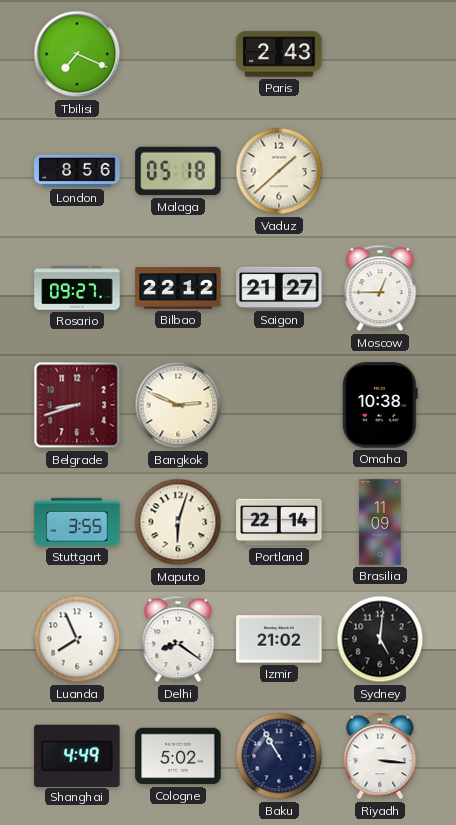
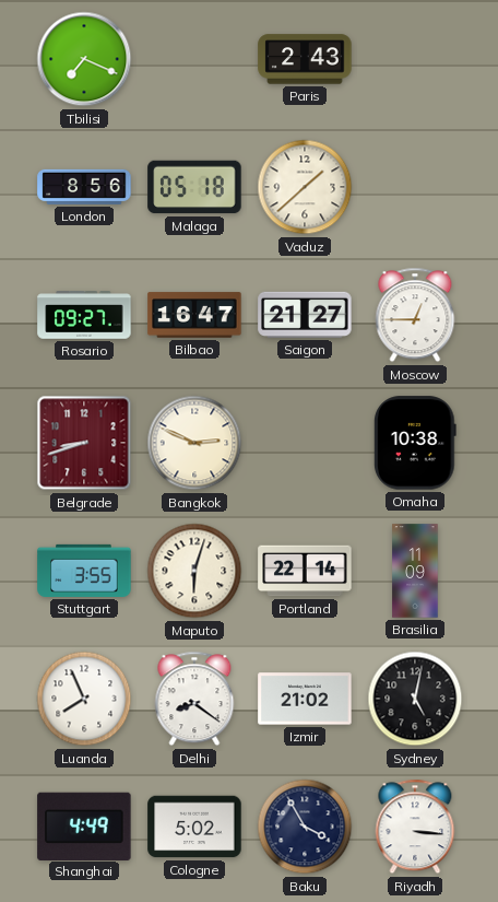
Bilbao: 22:12 -> 16:47
Sydney: 5:01 -> 5:02
Baku: 10:55 -> 3:55
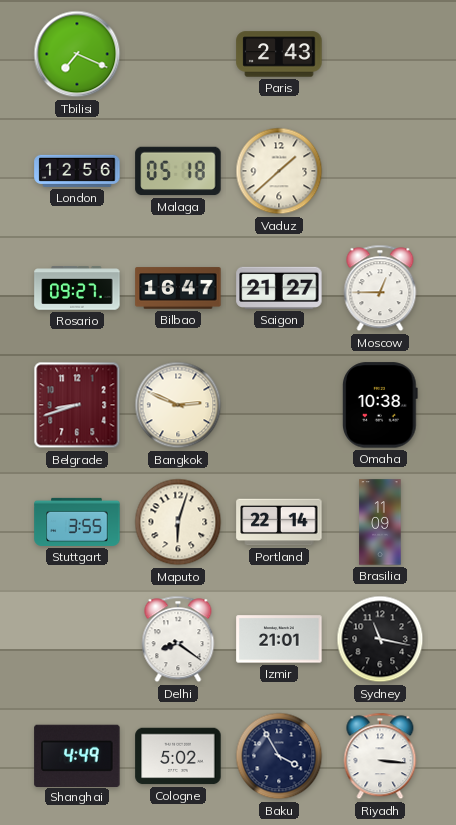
London: 8:56 -> 12:56
Luanda: 7:56 -> none
Izmir: 21:02 -> 21:01
Sydney: 5:02 -> 11:17
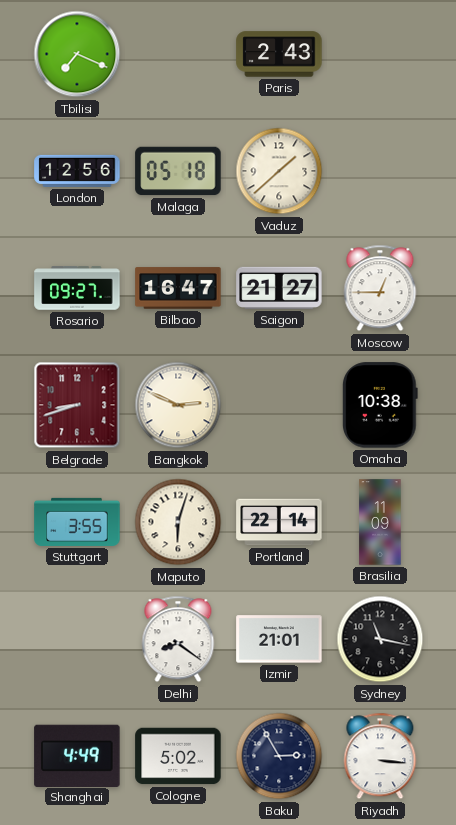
Baku: 3:55 -> 2:55
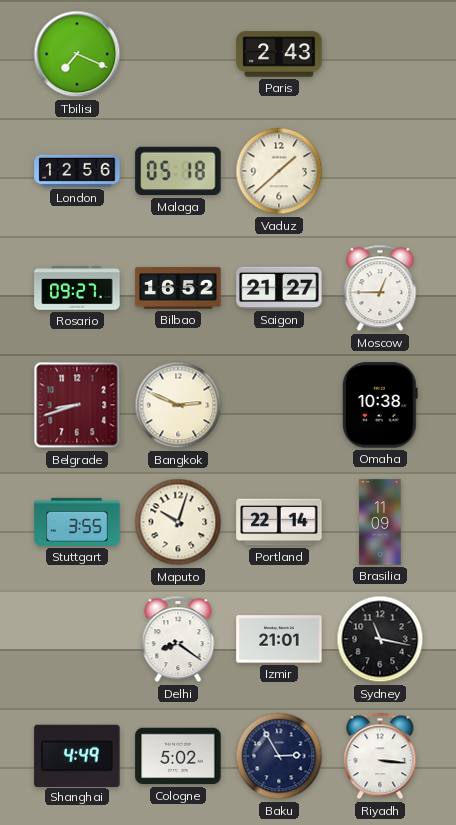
Bilbao: 16:47 -> 16:52
Maputo: 6:03 -> 10:03
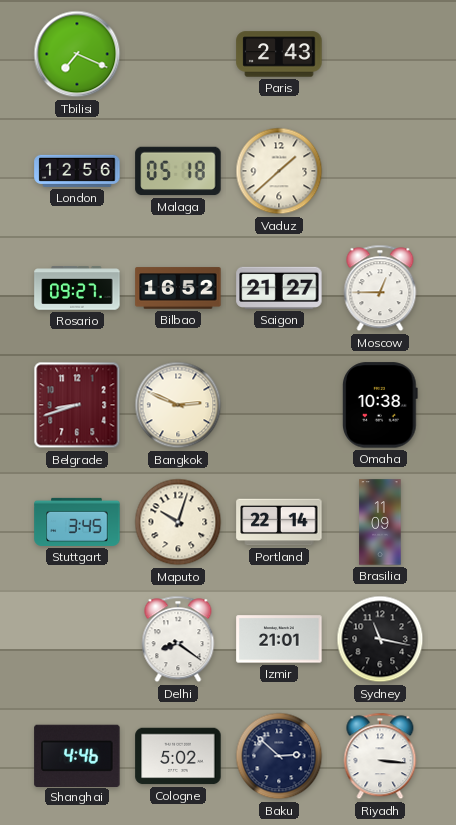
Stuttgart: 3:55 -> 3:45
Shanghai: 4:49 -> 4:46
Baku: 2:55 -> 2:52
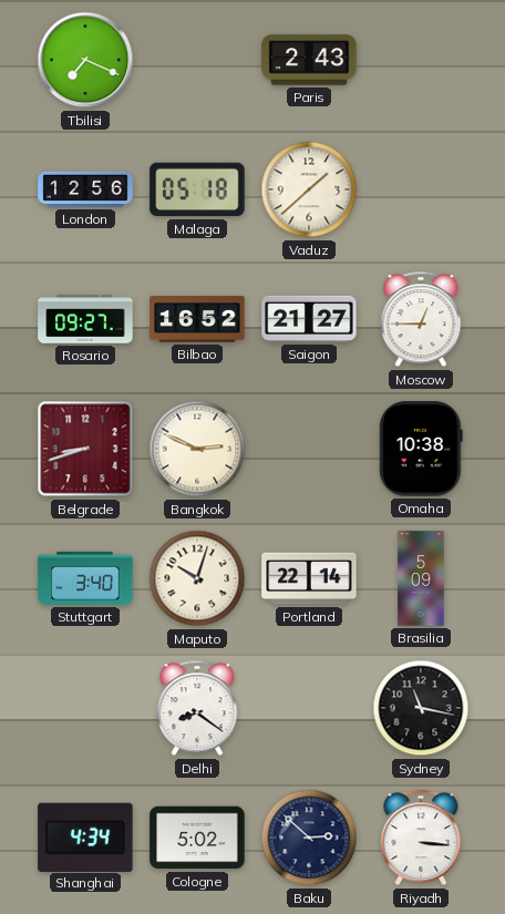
Stuttgart: 3:45 -> 3:40
Brasilia: 11:09 -> 5:09
Izmir: 21:01 -> none
Shanghai: 4:46 -> 4:34
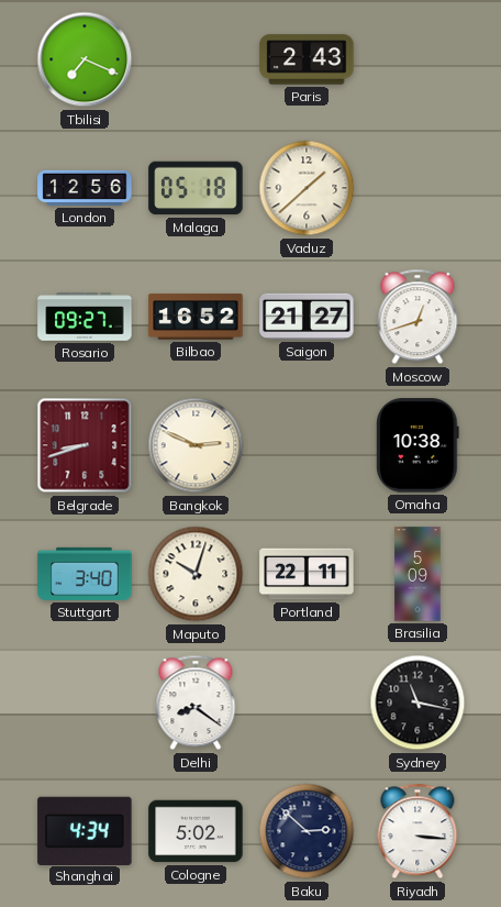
Moscow: 12:45 -> 12:42
Portland: 22:14 -> 22:11
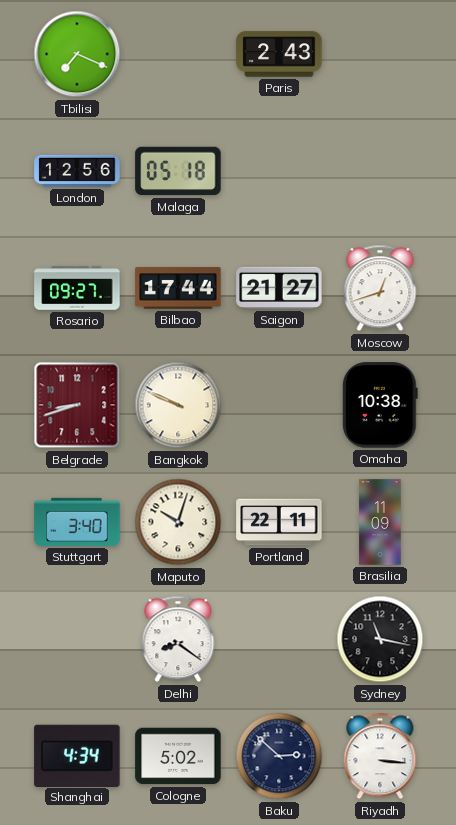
Vaduz: 1:38 -> none
Bilbao: 16:52 -> 17:44
Bangkok: 2:49 -> 9:49
Brasilia: 5:09 -> 11:09
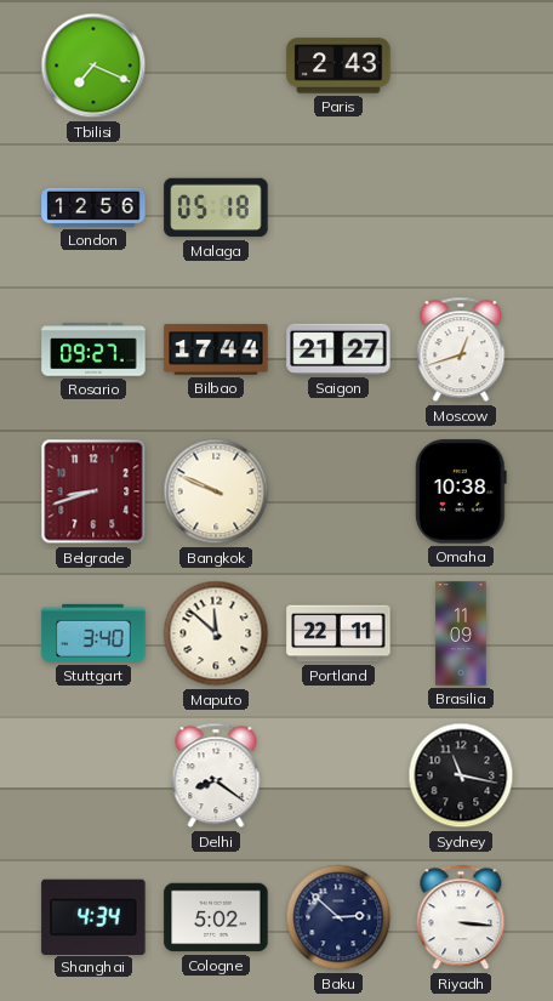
Maputo: 10:03 -> 11:52
